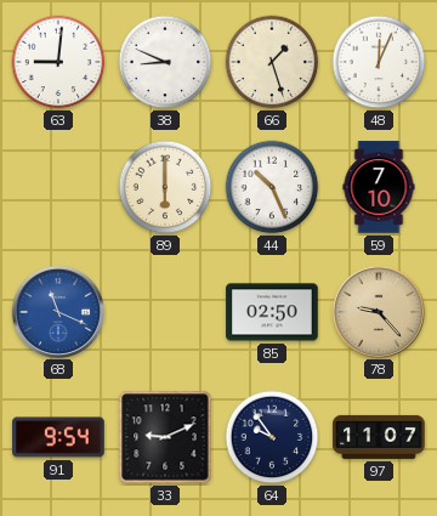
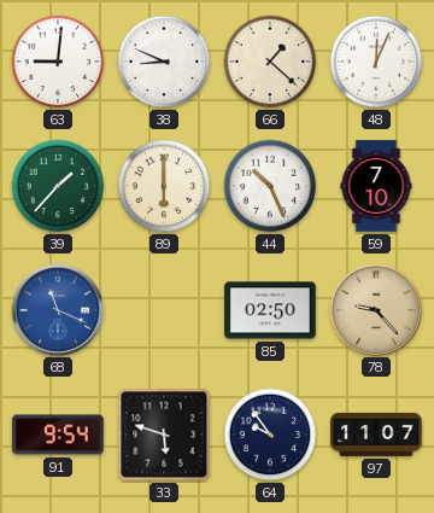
66: 1:27 -> 1:22
39: none -> 1:37
33: 9:11 -> 5:48
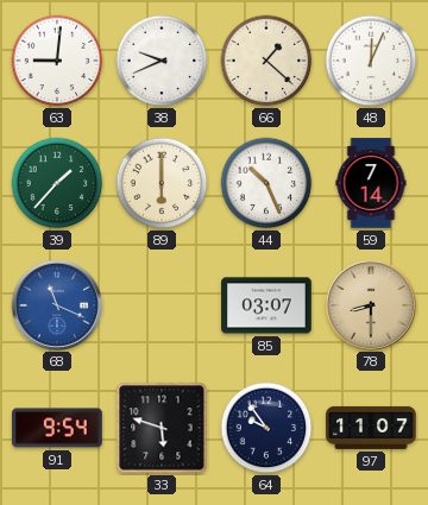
38: 8:49 -> 9:41
59: 7:10 -> 7:14
85: 02:50 -> 03:07
78: 9:23 -> 8:30
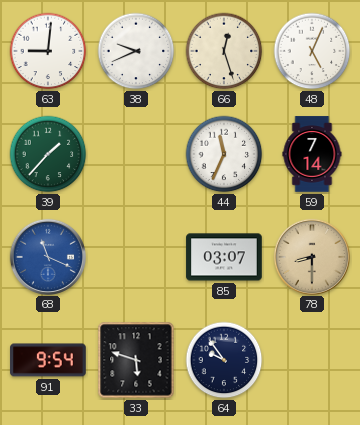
66: 1:22 -> 12:27
48: 12:04 -> 5:04
89: 6:00 -> none
44: 10:26 -> 11:34
97: 11:07 -> none
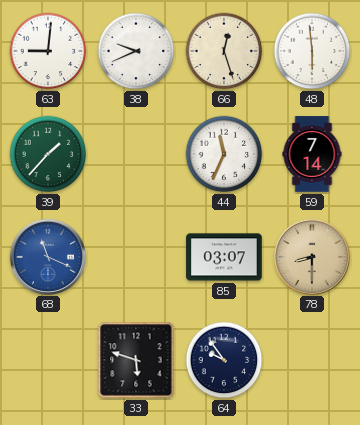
48: 5:04 -> 5:59
91: 9:54 -> none
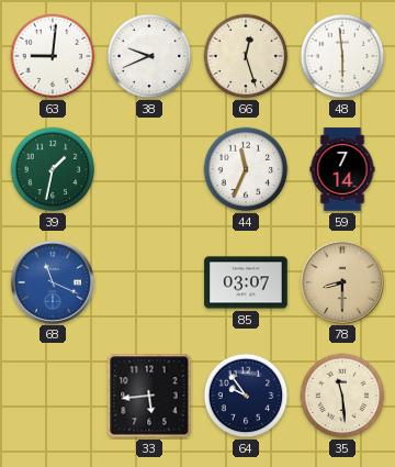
39: 1:37 -> 1:32
33: 5:48 -> 5:44
35: none -> 11:29
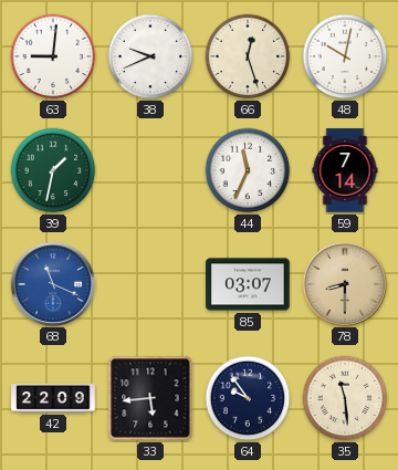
48: 5:59 -> 10:02
42: none -> 22:09
